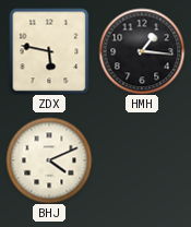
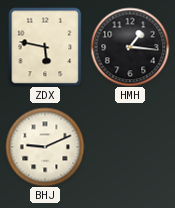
BHJ: 4:11 -> 9:11
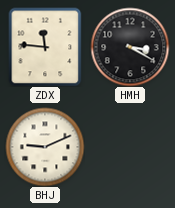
ZDX: 5:47 -> 11:46
HMH: 1:16 -> 3:20
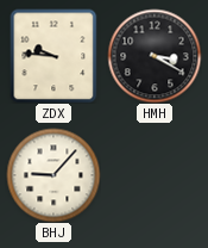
ZDX: 11:46 -> 9:46
BHJ: 9:11 -> 9:07
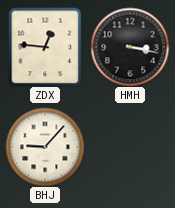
ZDX: 9:46 -> 12:46
HMH: 3:20 -> 3:17
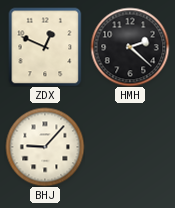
ZDX: 12:46 -> 12:49
HMH: 3:17 -> 2:22
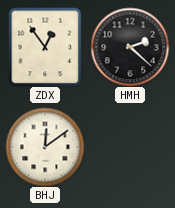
ZDX: 12:49 -> 12:54
BHJ: 9:07 -> 12:09
